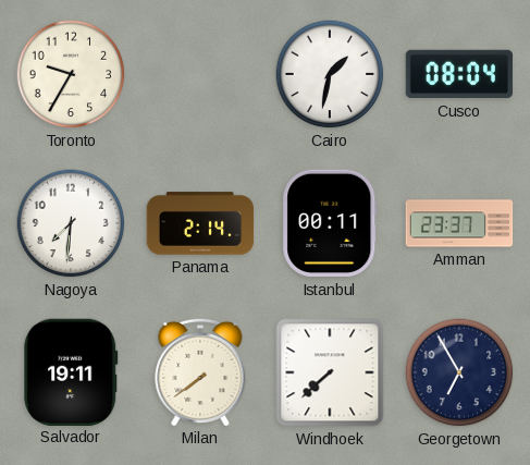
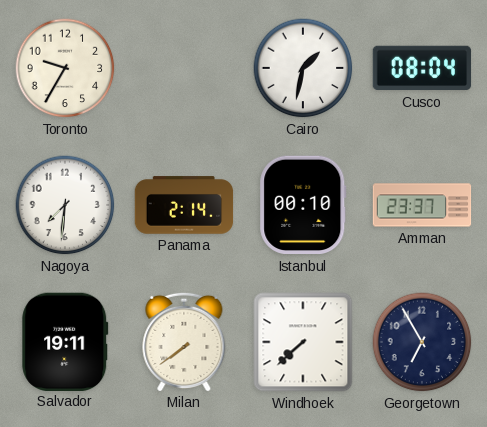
Istanbul: 00:11 -> 00:10
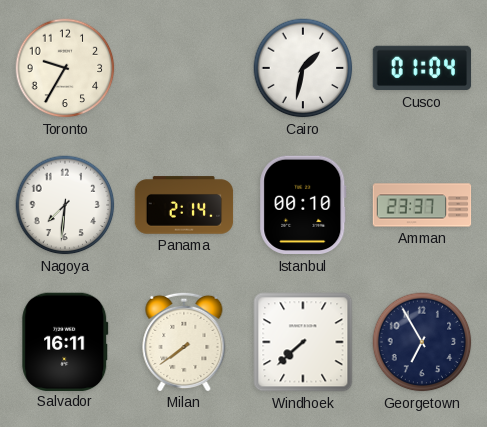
Cusco: 08:04 -> 01:04
Salvador: 19:11 -> 16:11
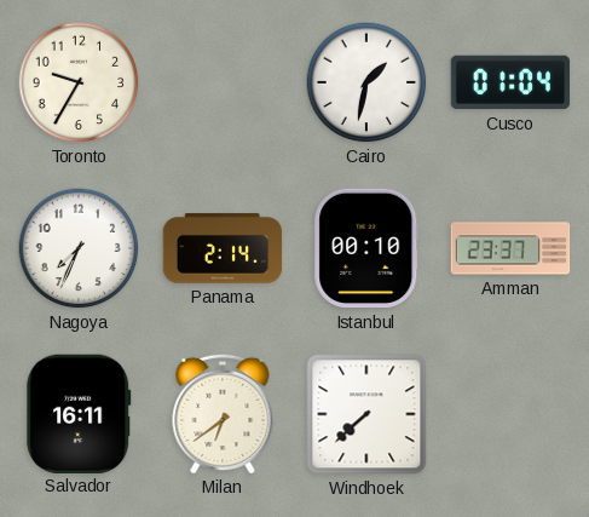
Nagoya: 7:31 -> 7:34
Milan: 7:39 -> 6:39
Georgetown: 6:55 -> none
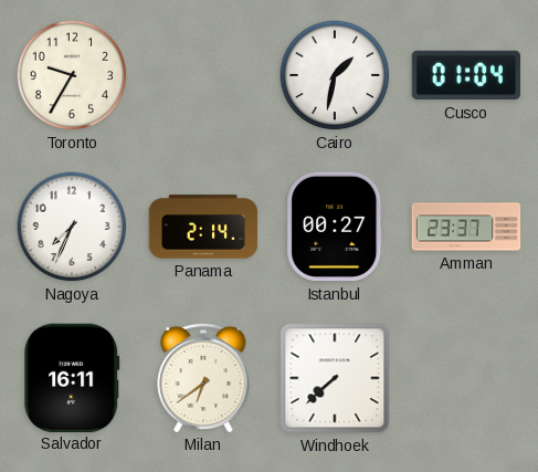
Istanbul: 00:10 -> 00:27
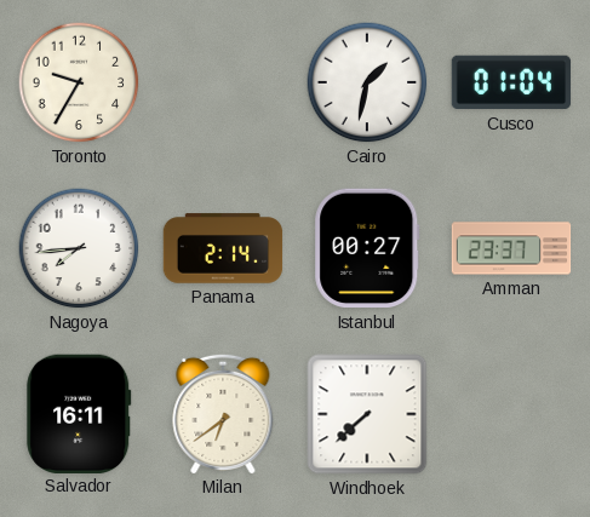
Nagoya: 7:34 -> 7:44
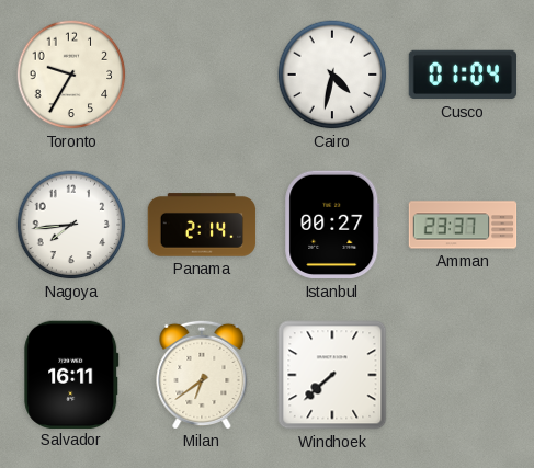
Cairo: 1:32 -> 4:32
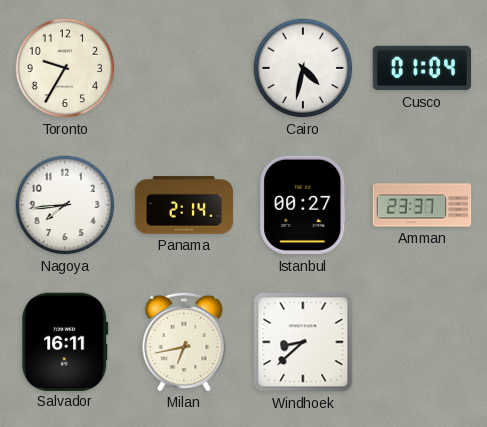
Milan: 6:39 -> 6:43
Windhoek: 7:38 -> 8:38
